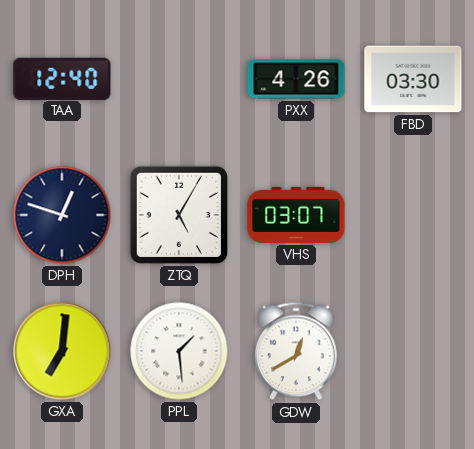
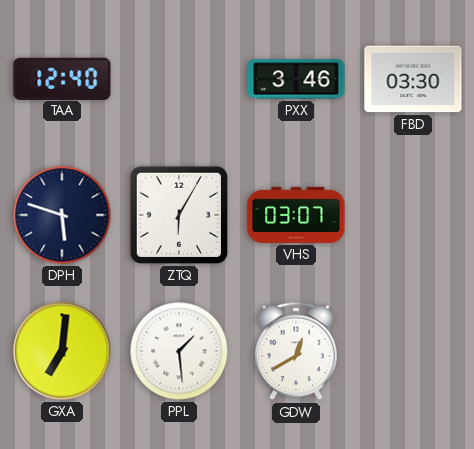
PXX: 4:26 -> 3:46
DPH: 12:48 -> 5:48
ZTQ: 5:05 -> 6:05
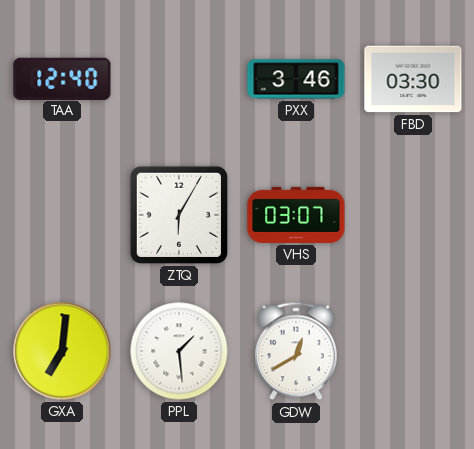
DPH: 5:48 -> none
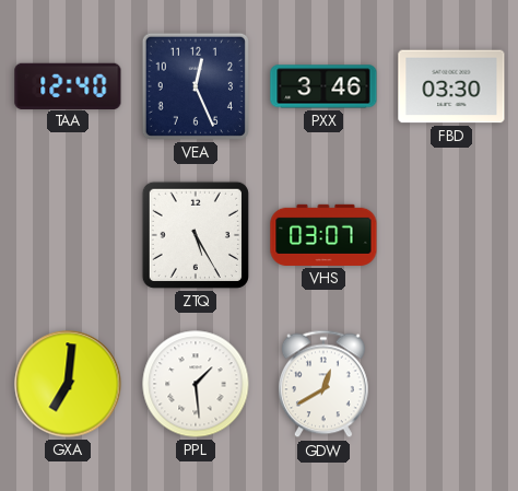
VEA: none -> 12:26
ZTQ: 6:05 -> 5:25
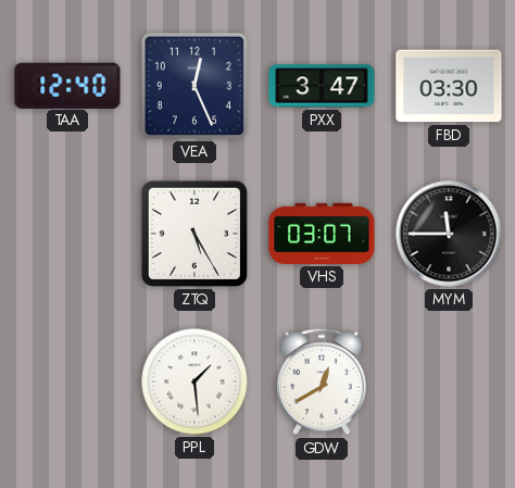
PXX: 3:46 -> 3:47
MYM: none -> 11:45
GXA: 7:01 -> none
